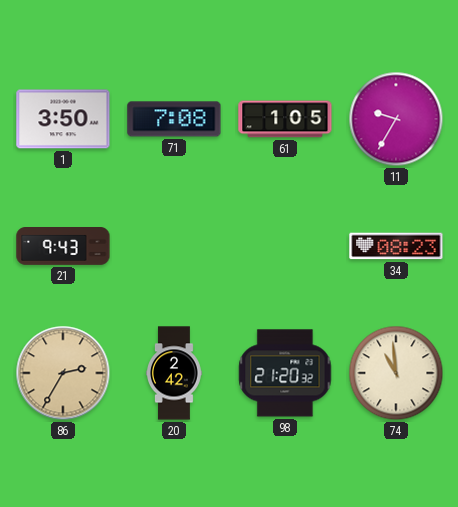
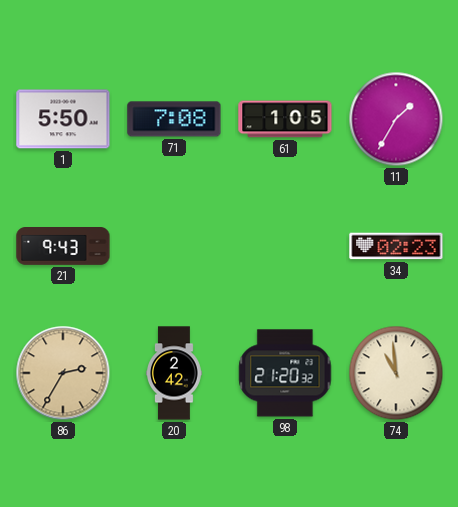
1: 3:50 -> 5:50
11: 9:35 -> 1:35
34: 08:23 -> 02:23
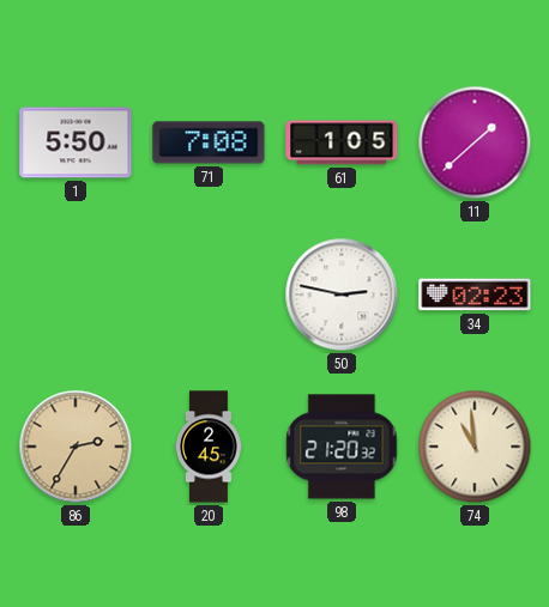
11: 1:35 -> 1:38
21: 9:43 -> none
50: none -> 2:47
20: 2:42 -> 2:45
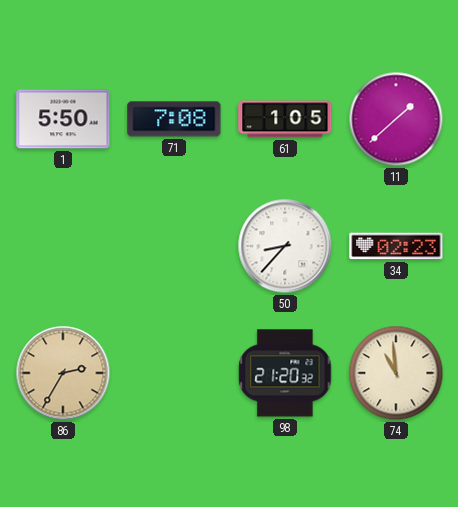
50: 2:47 -> 8:37
20: 2:45 -> none
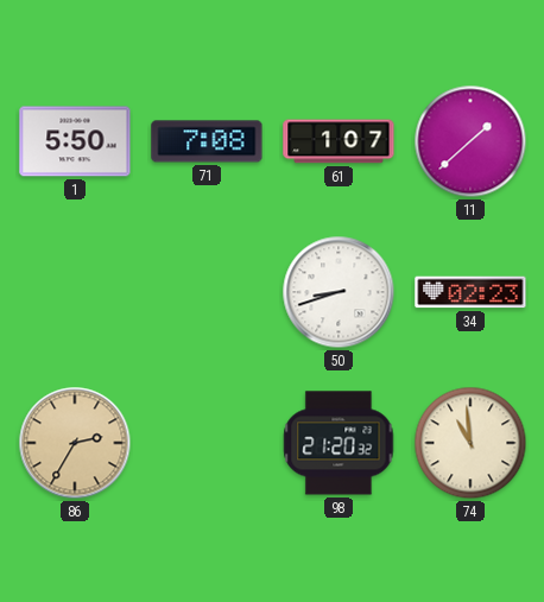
61: 1:05 -> 1:07
50: 8:37 -> 8:42
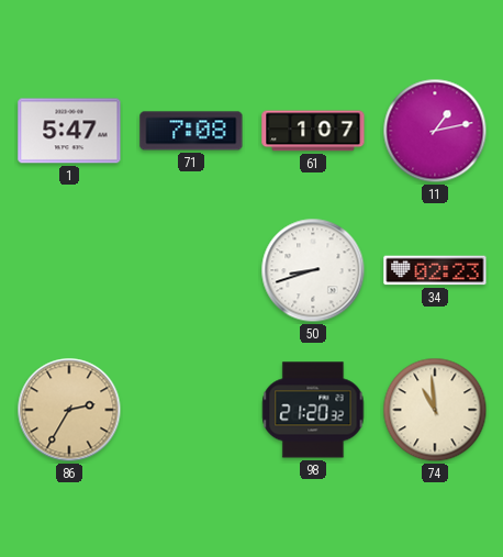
1: 5:50 -> 5:47
11: 1:38 -> 1:13
